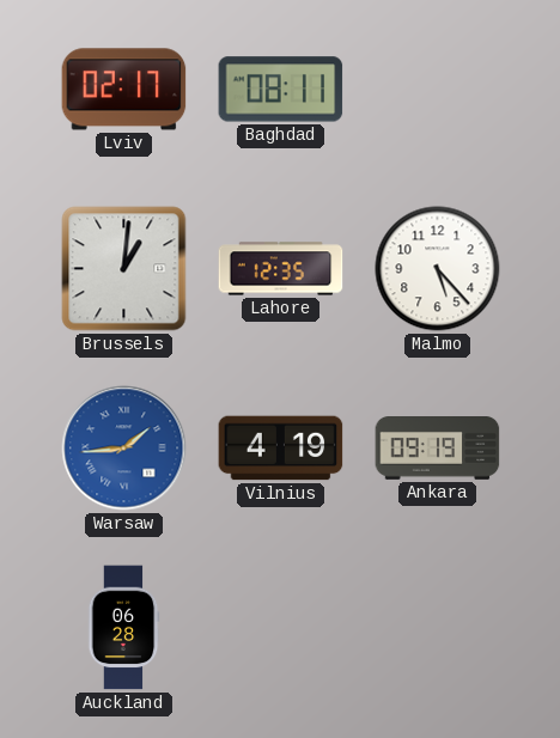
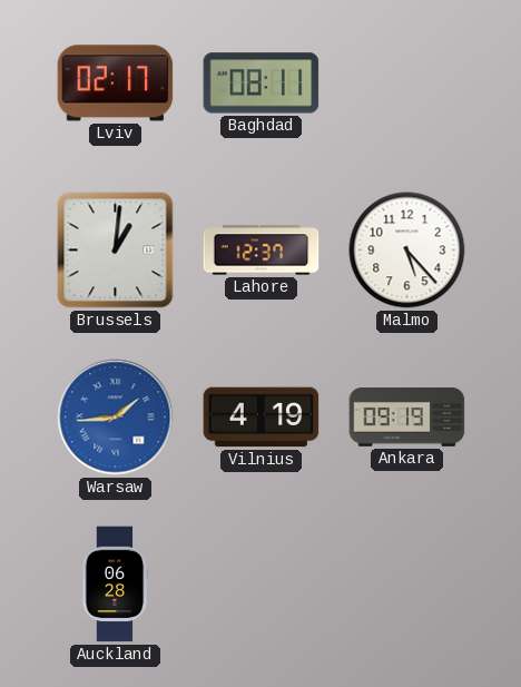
Lahore: 12:35 -> 12:37
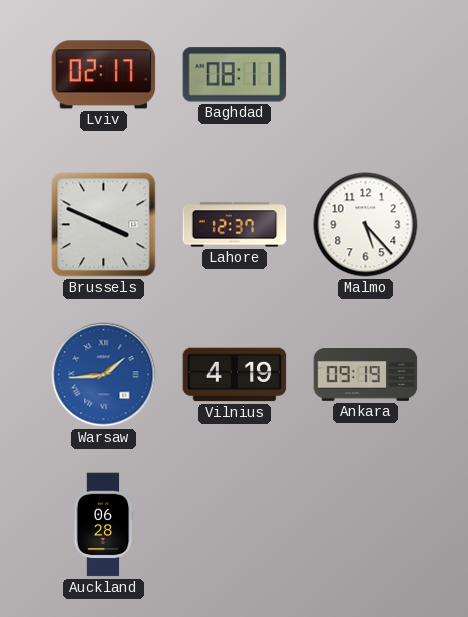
Brussels: 1:01 -> 3:49
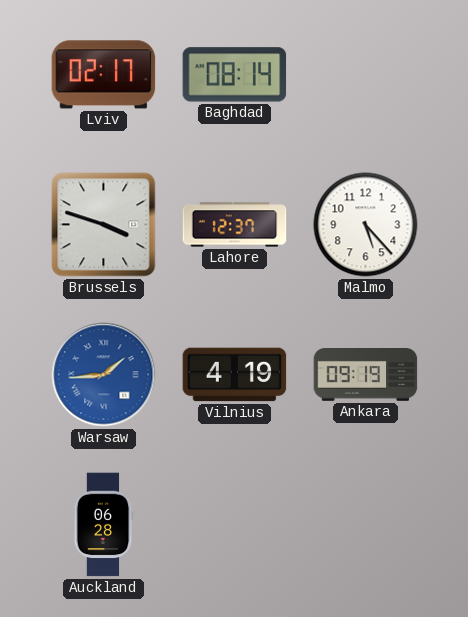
Baghdad: 08:11 -> 08:14
Brussels: 3:49 -> 3:48
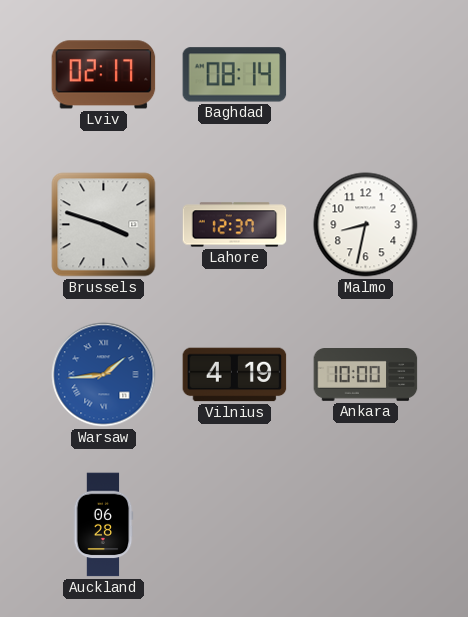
Malmo: 5:23 -> 8:32
Ankara: 09:19 -> 10:00
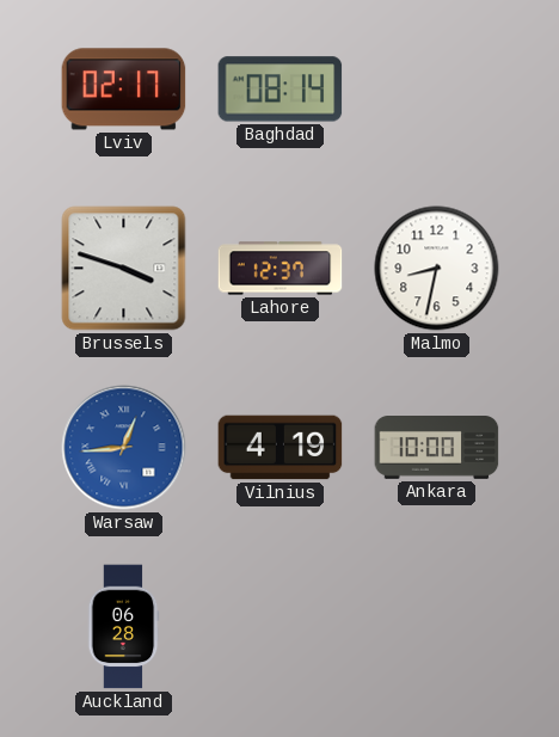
Warsaw: 1:44 -> 12:44
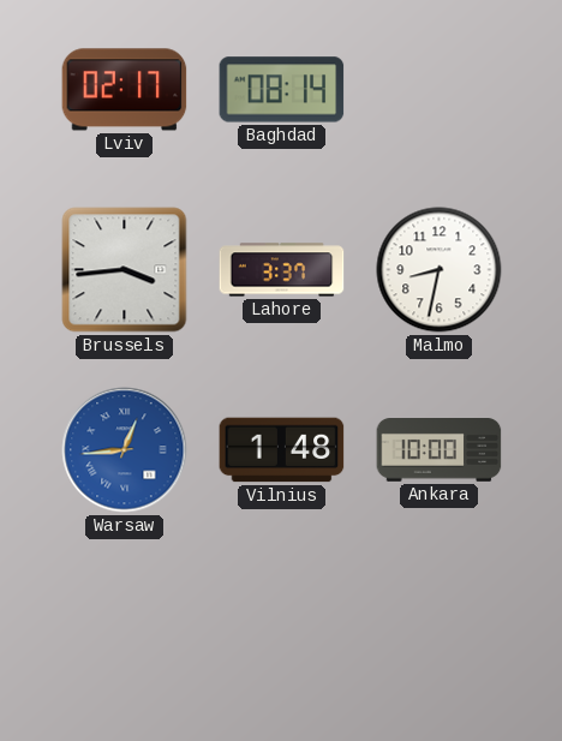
Brussels: 3:48 -> 3:44
Lahore: 12:37 -> 3:37
Vilnius: 4:19 -> 1:48
Auckland: 06:28 -> none
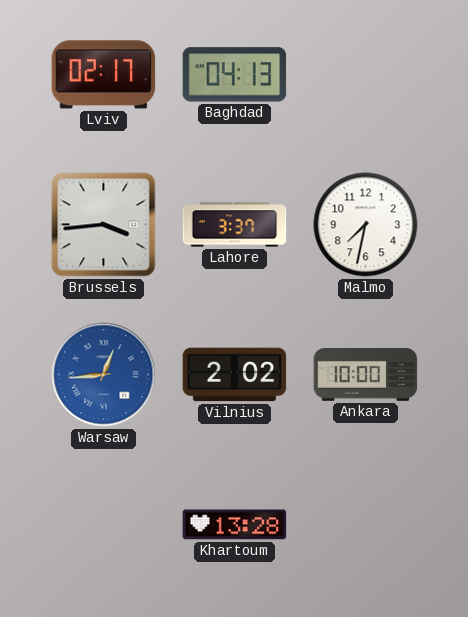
Baghdad: 08:14 -> 04:13
Malmo: 8:32 -> 7:32
Vilnius: 1:48 -> 2:02
Khartoum: none -> 13:28
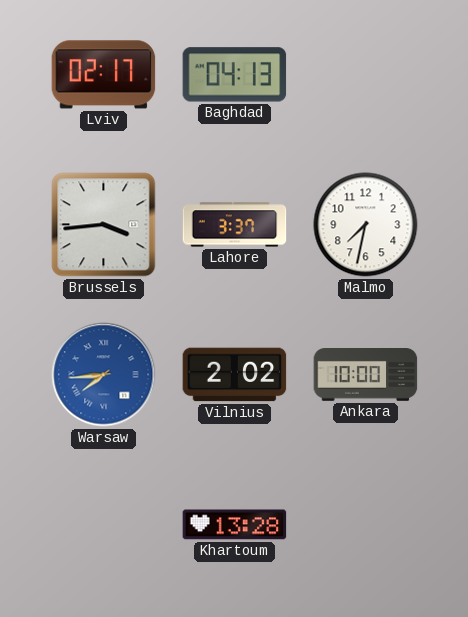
Warsaw: 12:44 -> 7:44
